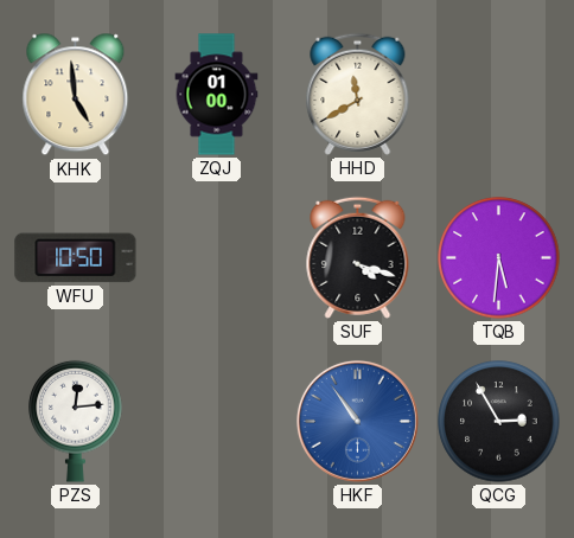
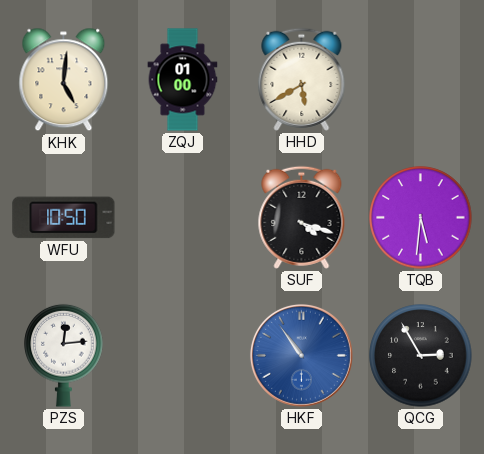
KHK: 4:59 -> 5:01
HHD: 11:40 -> 5:40
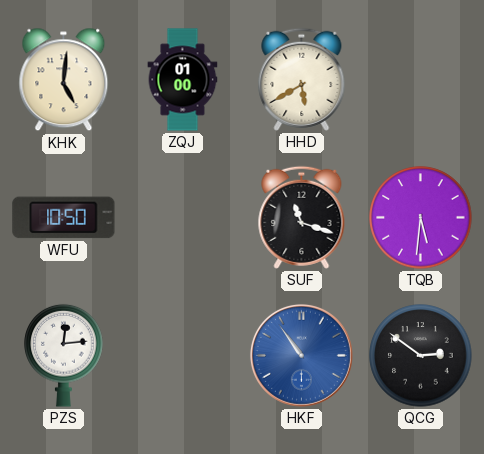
SUF: 4:18 -> 11:18
QCG: 2:55 -> 2:51
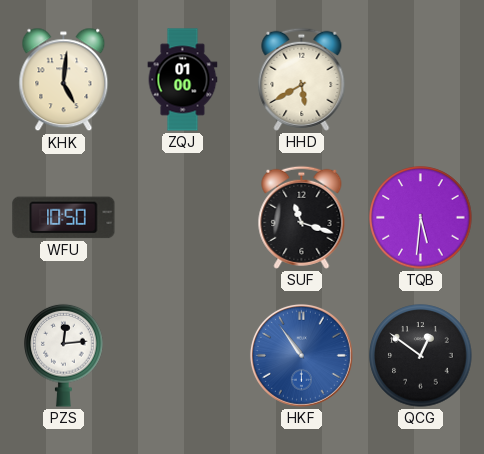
QCG: 2:51 -> 12:51
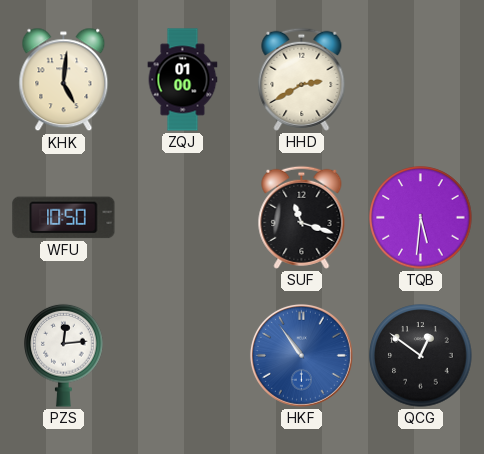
HHD: 5:40 -> 2:40
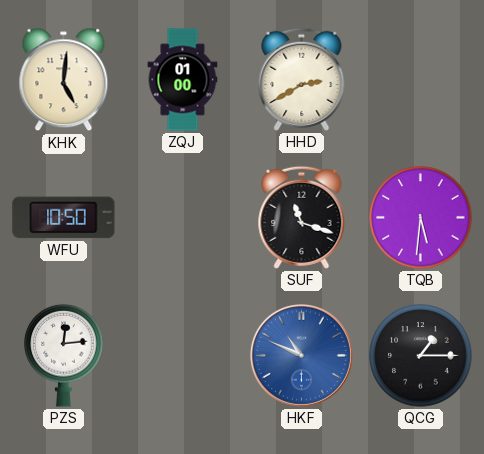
HKF: 10:54 -> 10:49
QCG: 12:51 -> 1:15
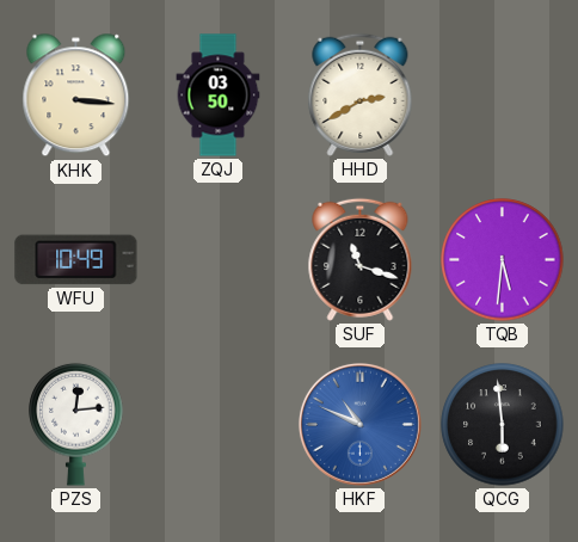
KHK: 5:01 -> 3:16
ZQJ: 01:00 -> 03:50
WFU: 10:50 -> 10:49
QCG: 1:15 -> 5:59
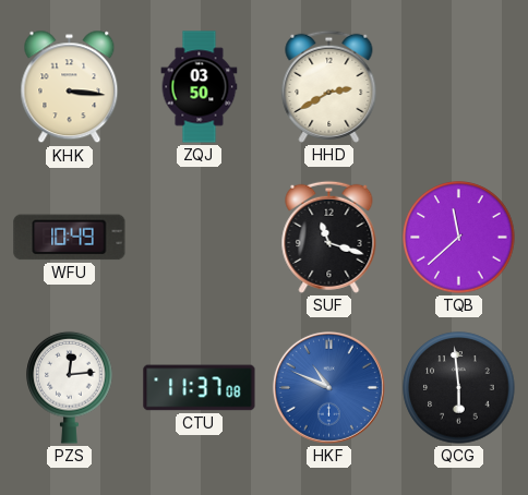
TQB: 5:31 -> 11:38
CTU: none -> 11:37
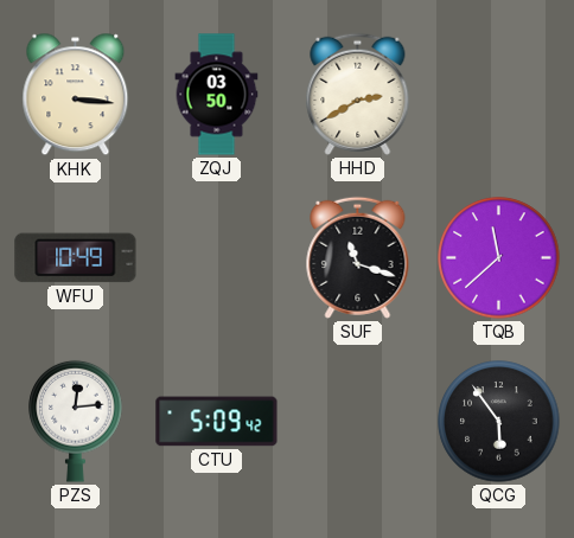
CTU: 11:37 -> 5:09
HKF: 10:49 -> none
QCG: 5:59 -> 5:54
